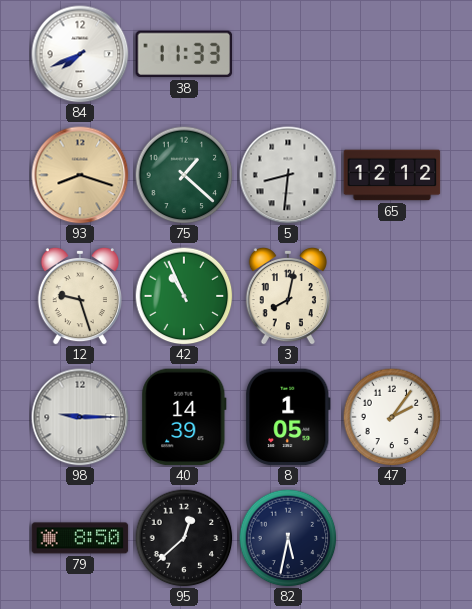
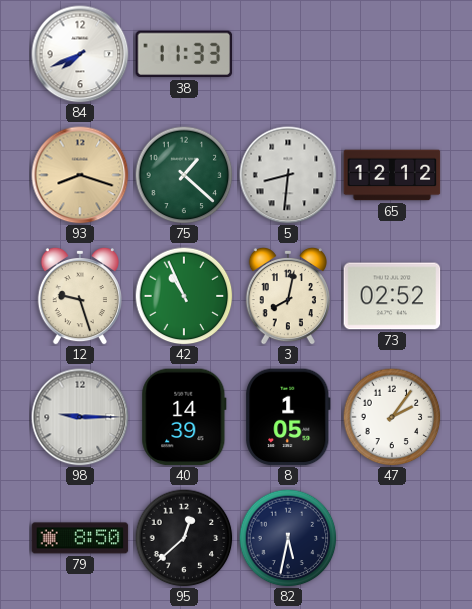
73: none -> 02:52
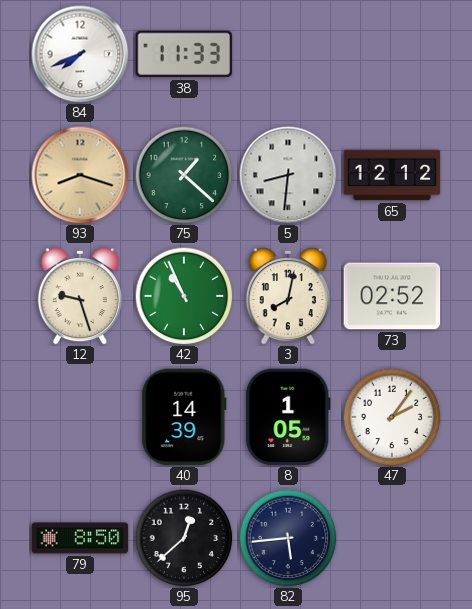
98: 9:15 -> none
82: 5:32 -> 5:44
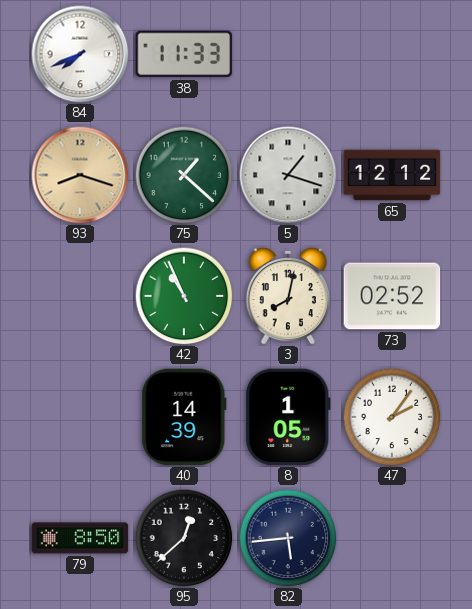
5: 8:31 -> 1:18
12: 9:27 -> none
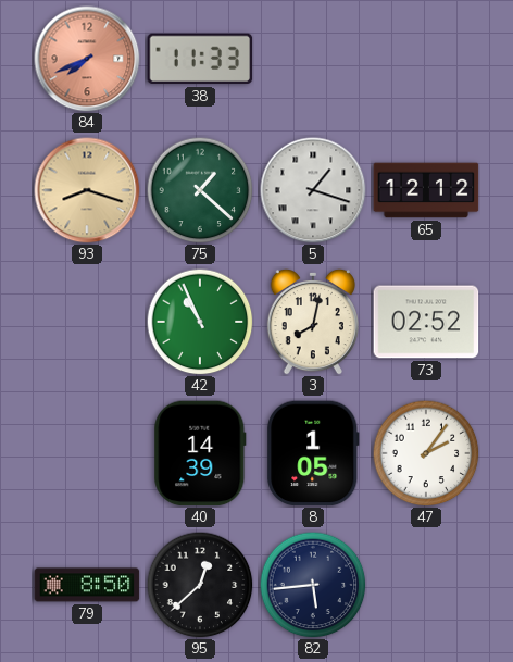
84 dial: white -> salmon
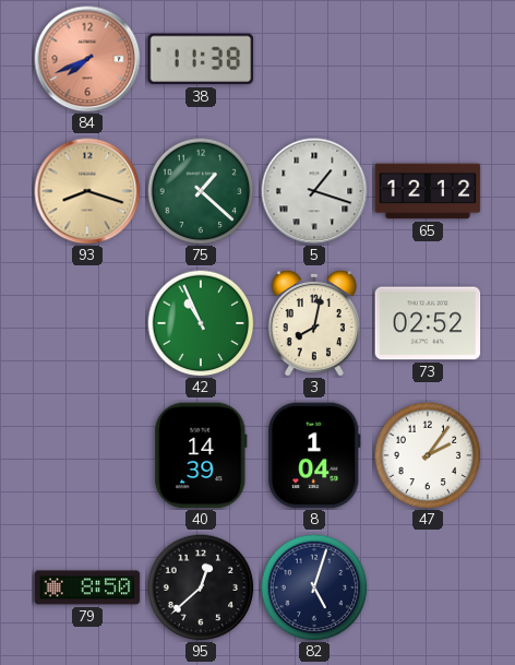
38: 11:33 -> 11:38
8: 1:05 -> 1:04
82: 5:44 -> 5:03
